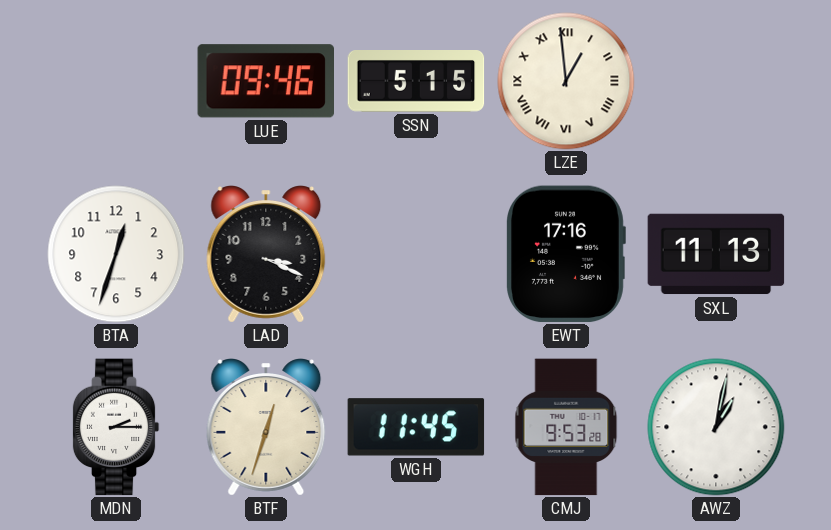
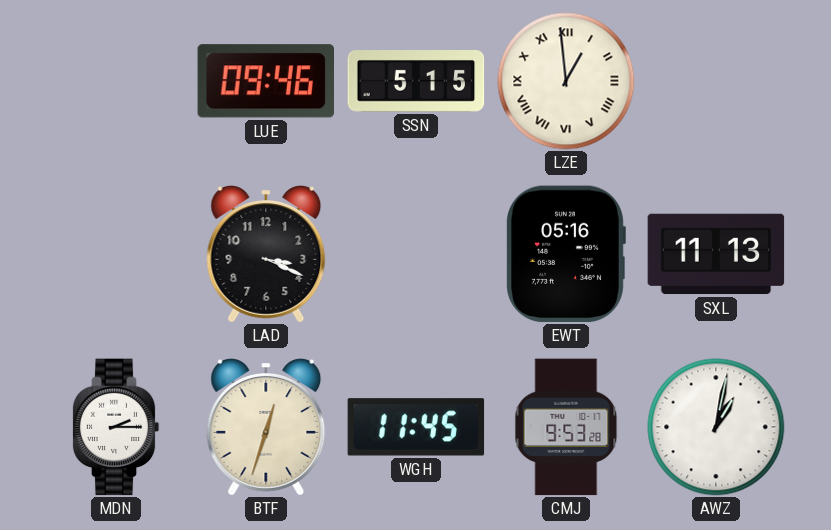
BTA: 12:33 -> none
EWT: 17:16 -> 05:16
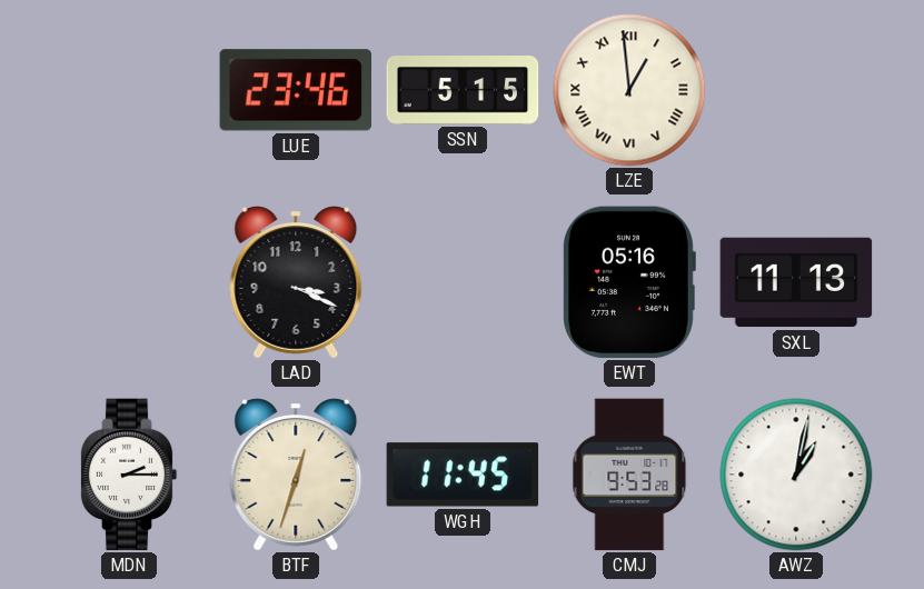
LUE: 09:46 -> 23:46
